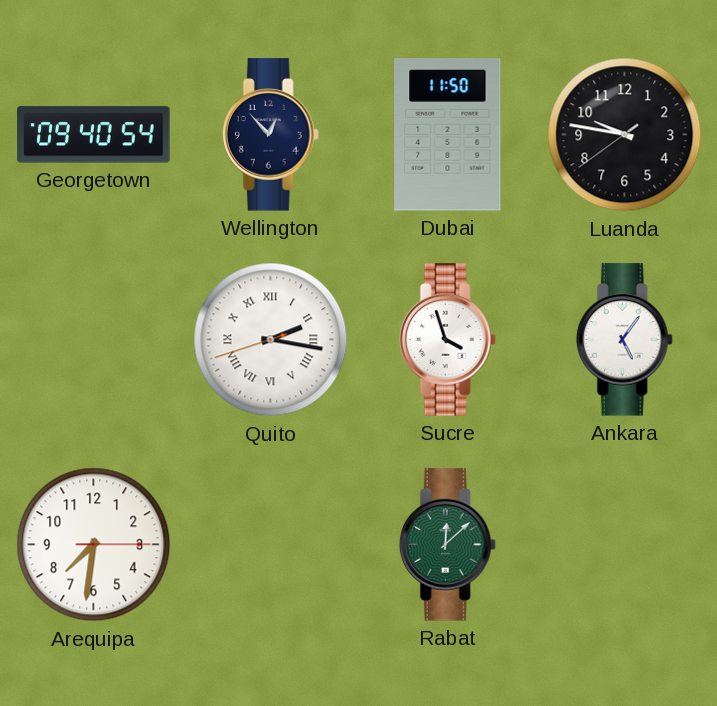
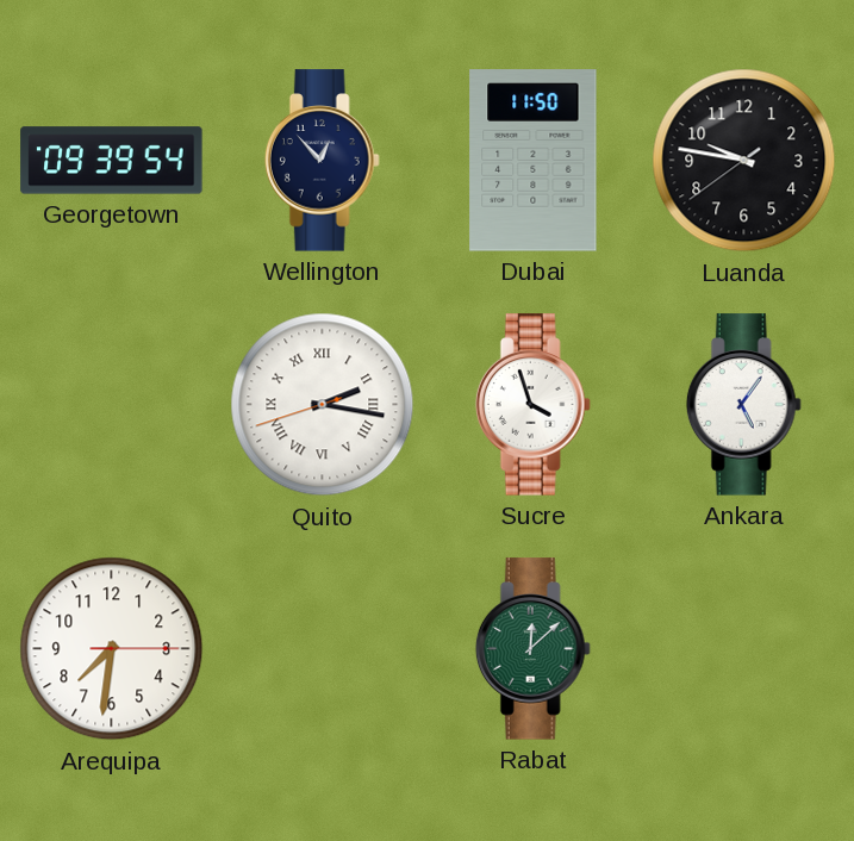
Georgetown: 09:40 -> 09:39
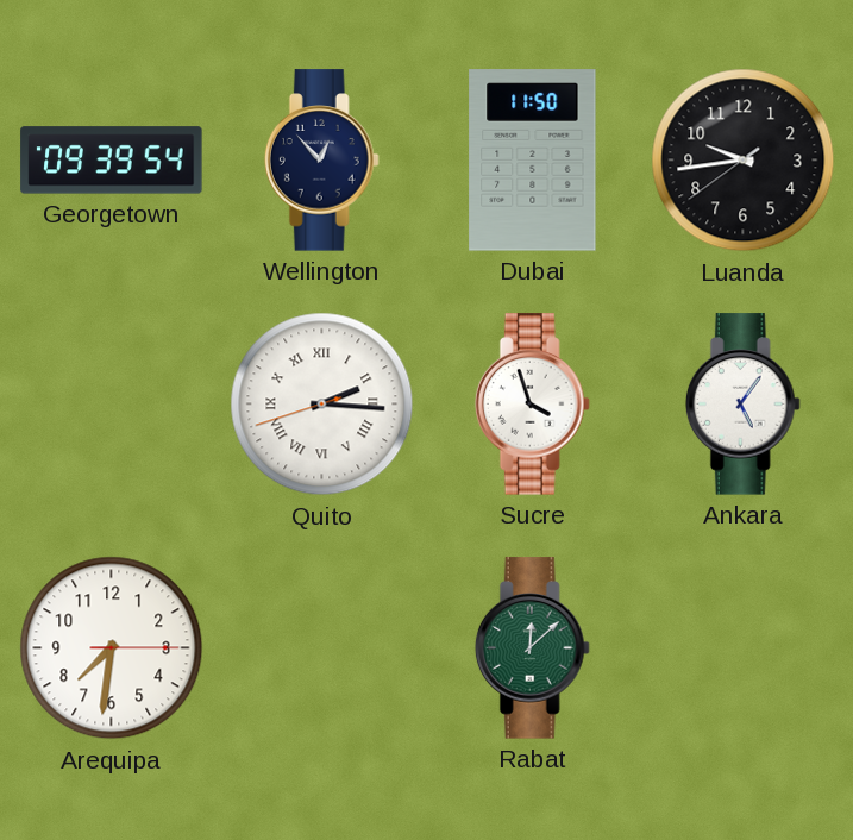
Luanda: 9:46 -> 9:43
Quito: 2:16 -> 2:15
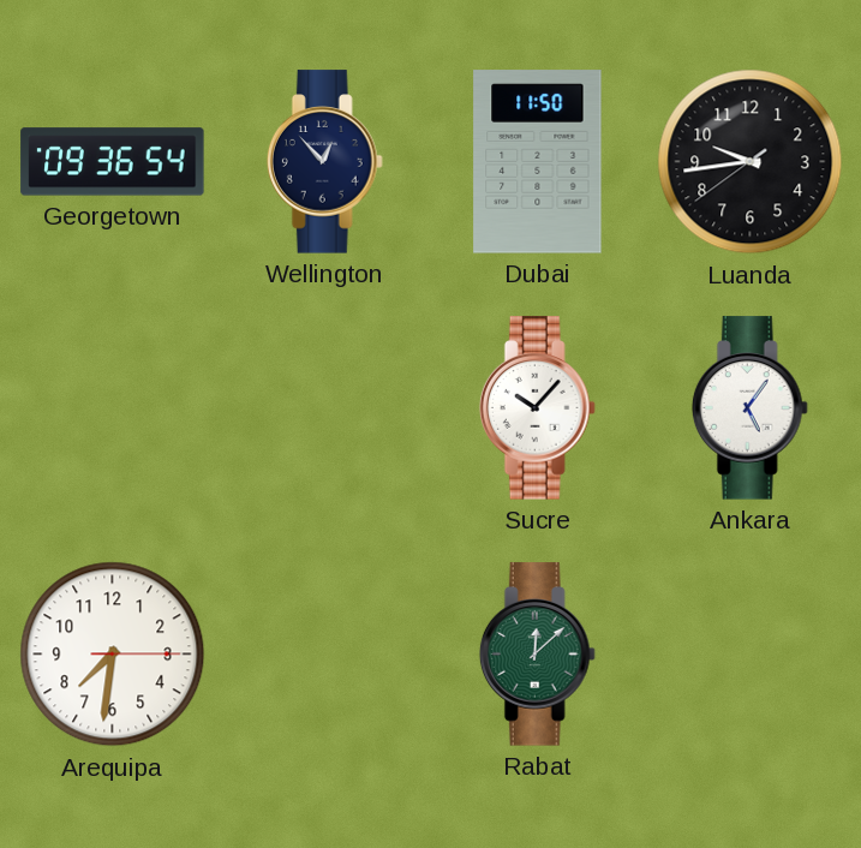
Georgetown: 09:39 -> 09:36
Quito: 2:15 -> none
Sucre: 3:57 -> 10:07
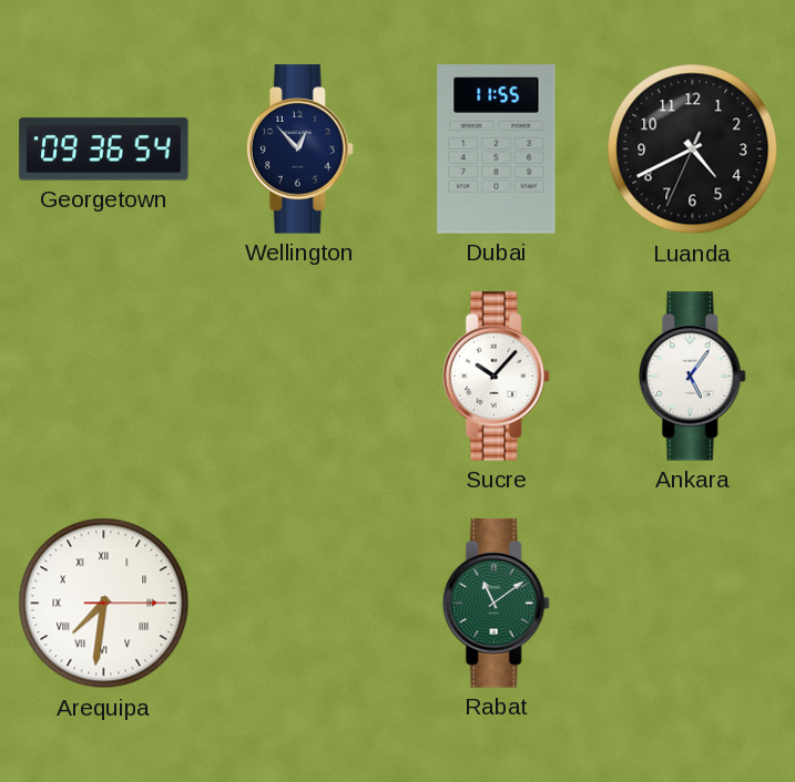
Dubai: 11:50 -> 11:55
Luanda: 9:43 -> 4:40
Arequipa numerals: Arabic -> Roman
Rabat: 12:08 -> 11:09
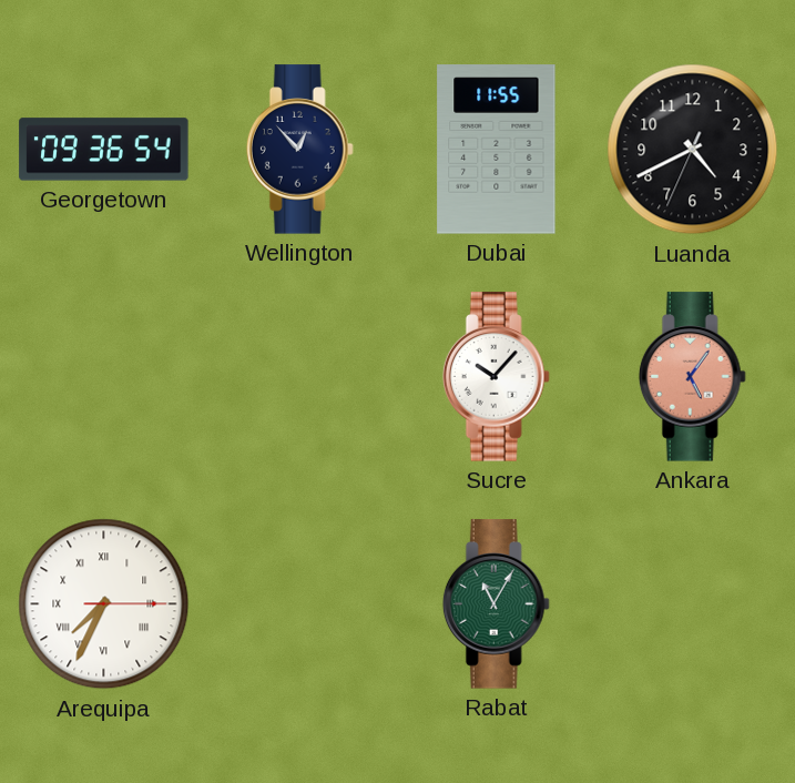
Ankara dial: white -> salmon
Arequipa: 7:31 -> 7:34
Rabat: 11:09 -> 11:05
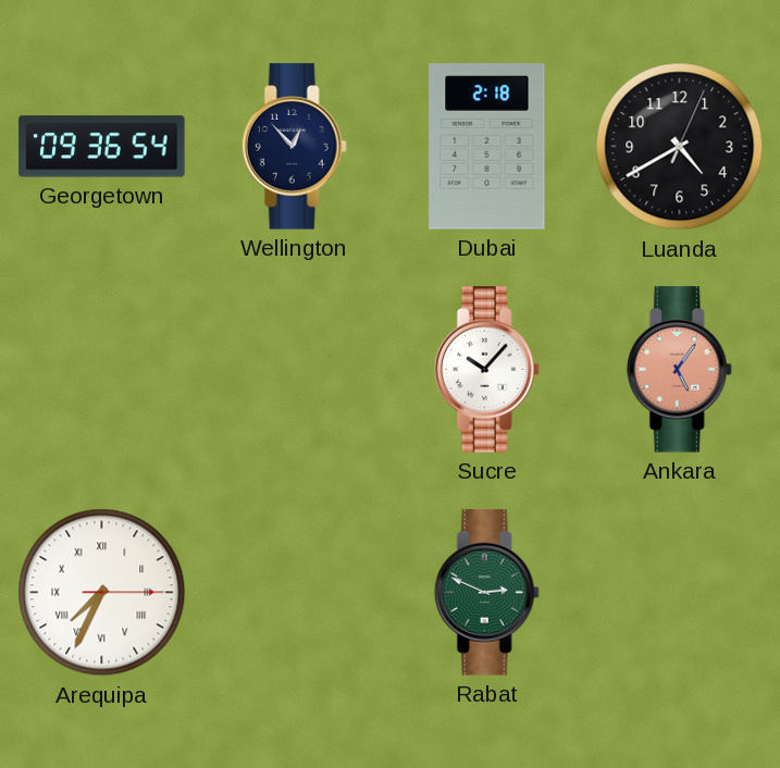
Dubai: 11:55 -> 2:18
Luanda: 4:40:34 -> 4:40:04
Rabat: 11:05 -> 2:49
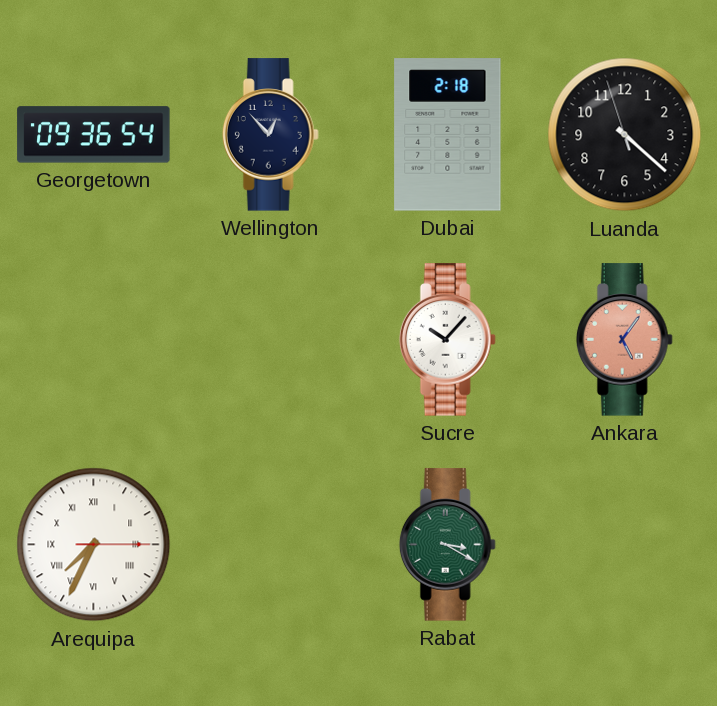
Luanda: 4:40 -> 4:21
Rabat: 2:49 -> 3:20
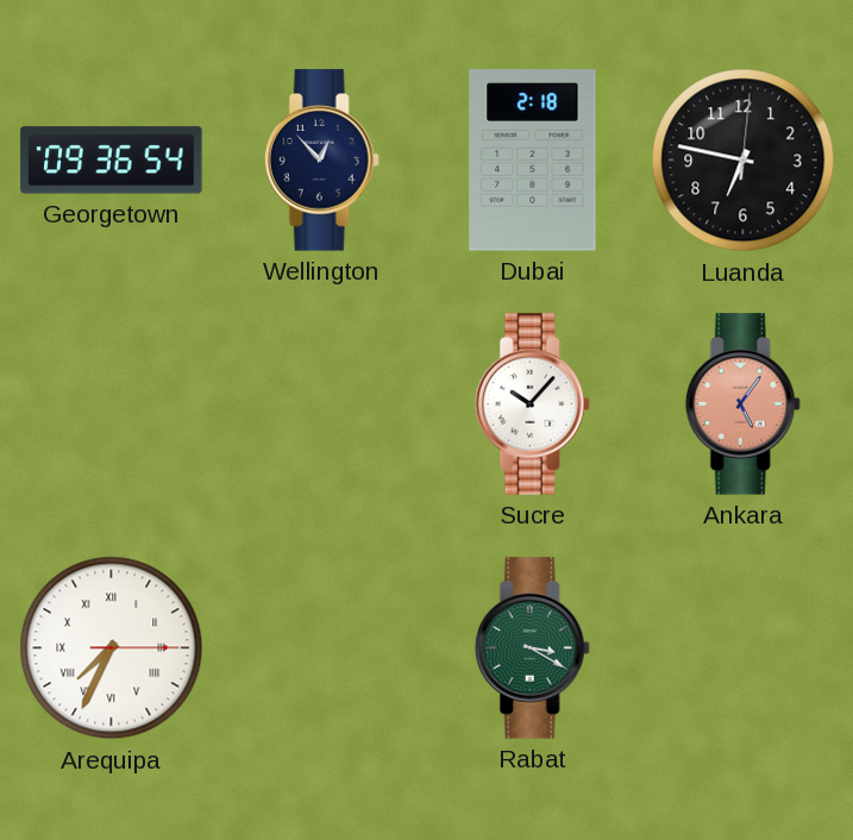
Luanda: 4:21 -> 6:47
